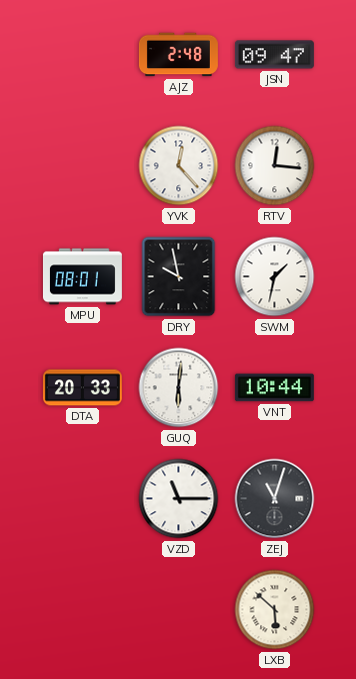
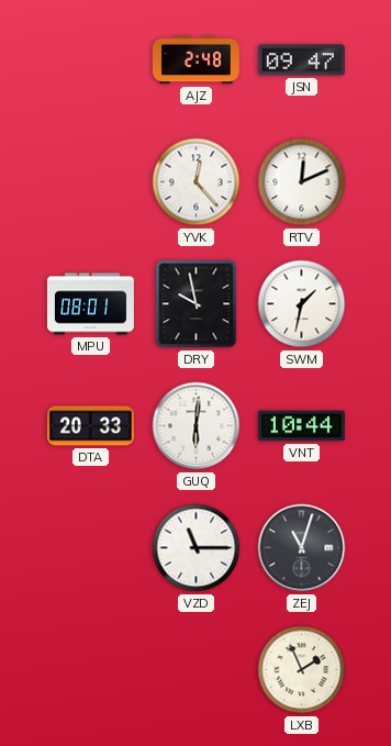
RTV: 12:16 -> 12:11
LXB: 5:52 -> 1:56
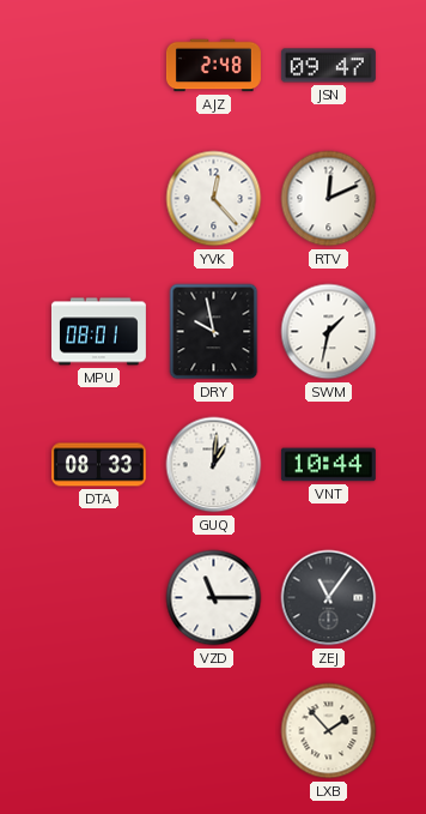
DTA: 20:33 -> 08:33
GUQ: 6:01 -> 1:01
ZEJ: 11:03 -> 11:06
LXB: 1:56 -> 1:53
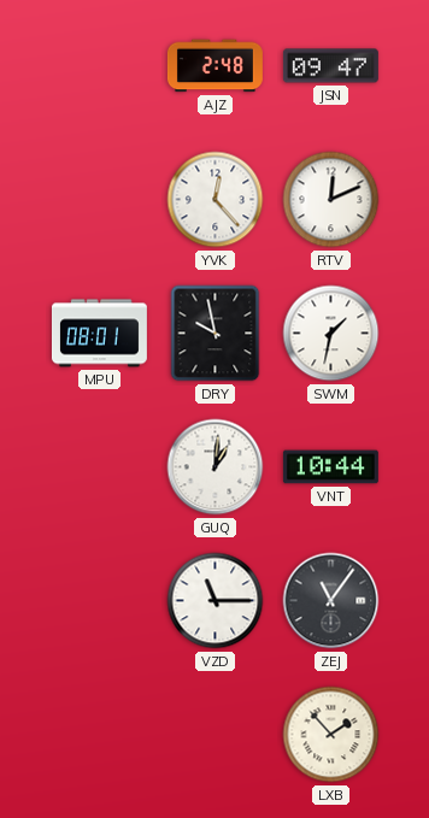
DTA: 08:33 -> none
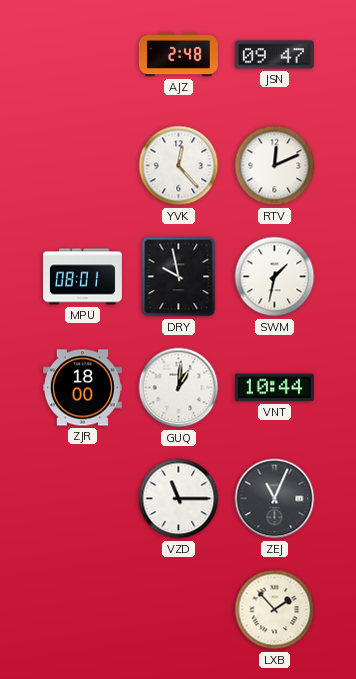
ZJR: none -> 18:00
ZEJ: 11:06 -> 11:04
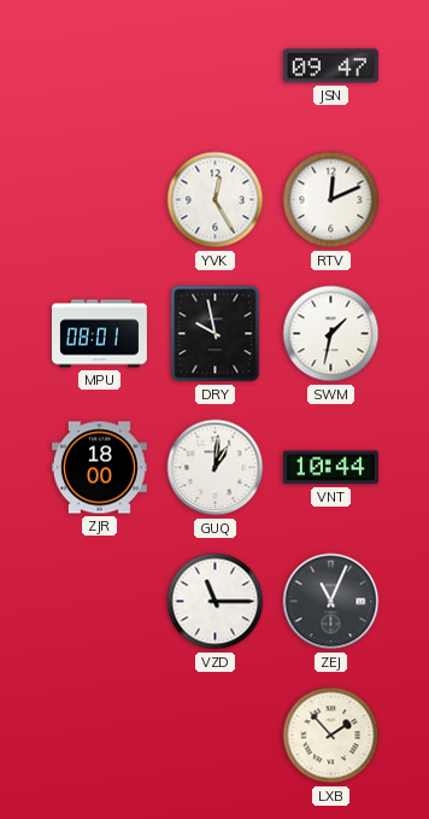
AJZ: 2:48 -> none
YVK: 12:23 -> 12:25
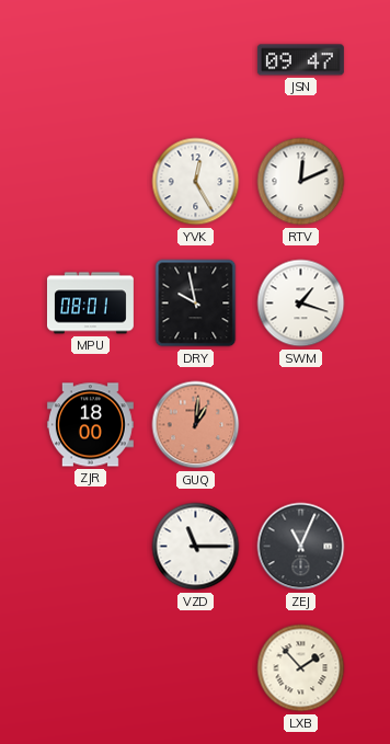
SWM: 1:32 -> 1:18
GUQ dial: white -> salmon
VNT: 10:44 -> none
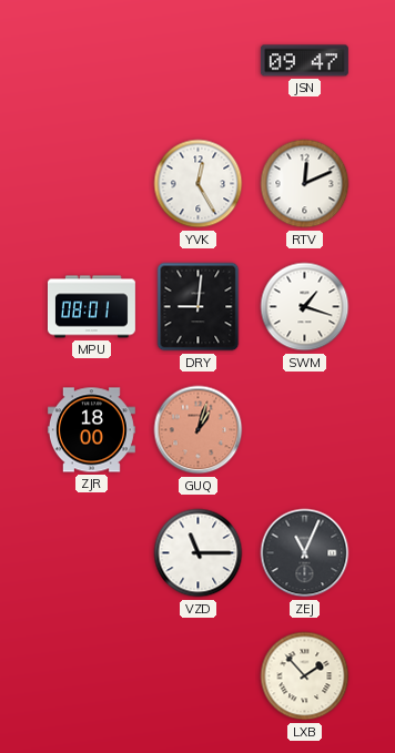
DRY: 9:58 -> 9:01
GUQ: 1:01 -> 1:03
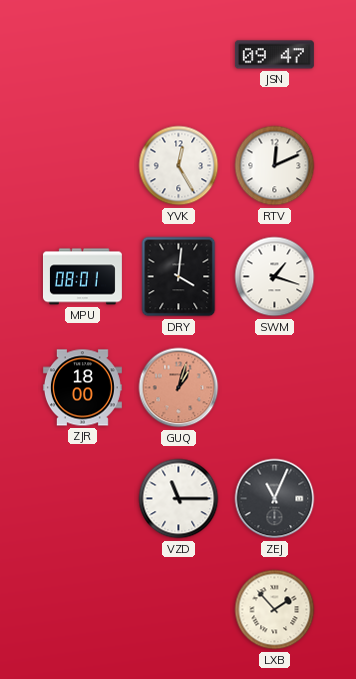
DRY: 9:01 -> 4:01
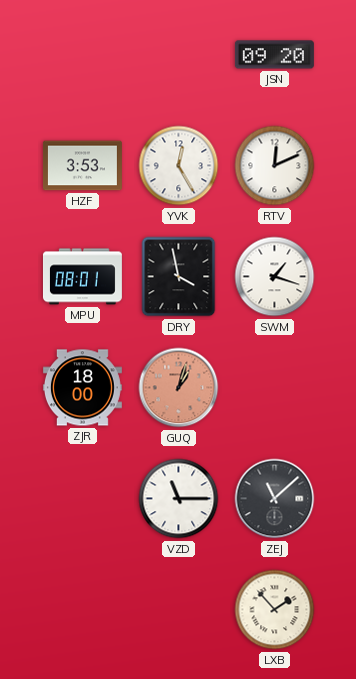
JSN: 09:47 -> 09:20
HZF: none -> 3:53
DRY: 4:01 -> 3:58
ZEJ: 11:04 -> 11:08
